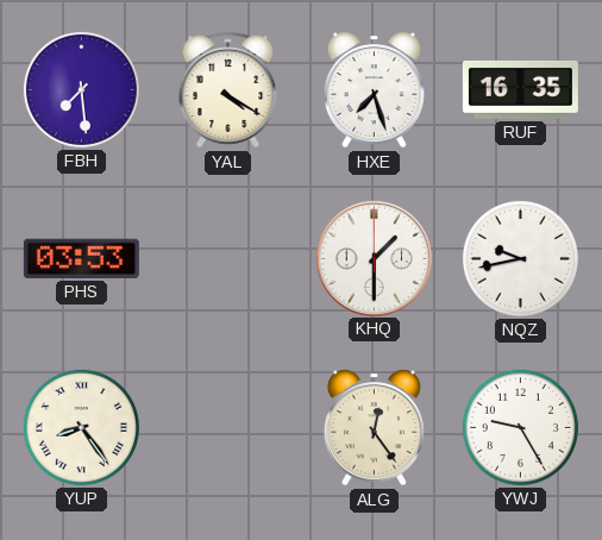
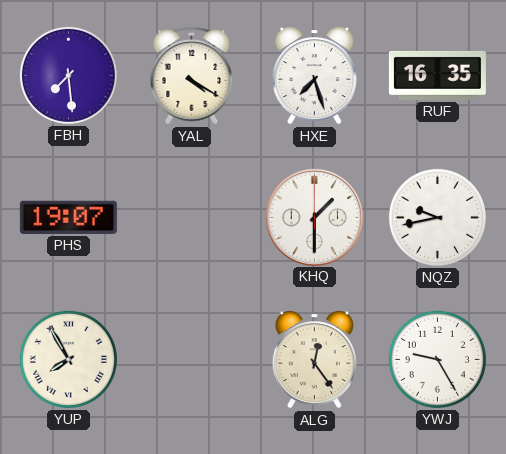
PHS: 03:53 -> 19:07
YUP: 8:24 -> 7:55
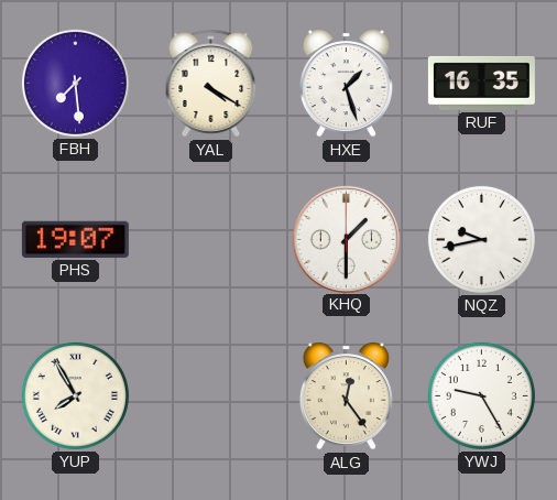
HXE: 7:27 -> 1:27
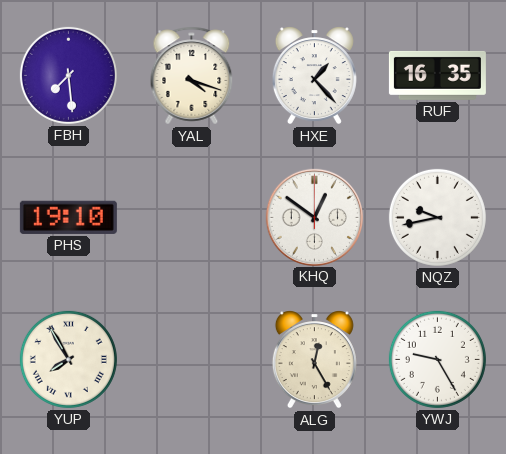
YAL: 4:20 -> 4:18
HXE: 1:27 -> 1:23
PHS: 19:07 -> 19:10
KHQ: 1:30 -> 12:51
ALG: 12:24 -> 12:25
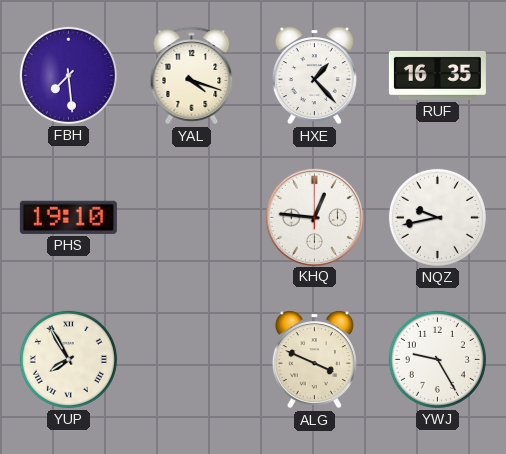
KHQ: 12:51 -> 12:46
ALG: 12:25 -> 3:49
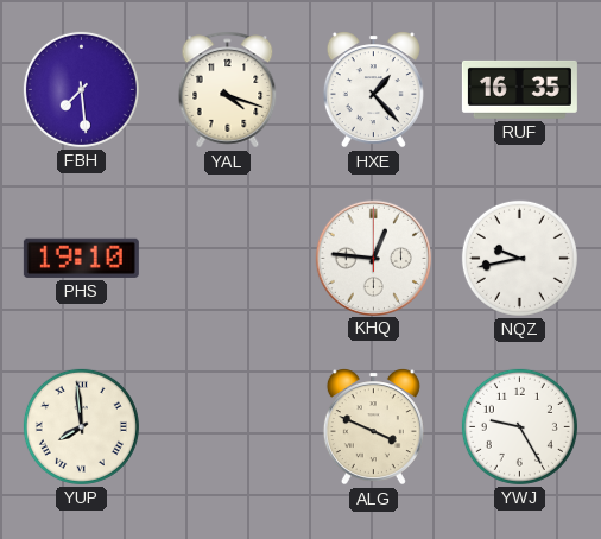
YUP: 7:55 -> 7:59
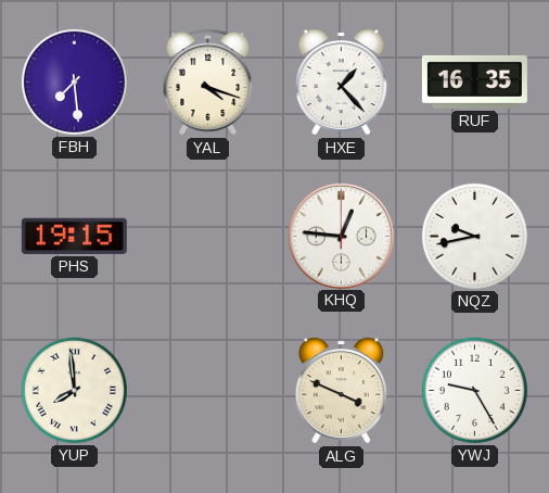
PHS: 19:10 -> 19:15
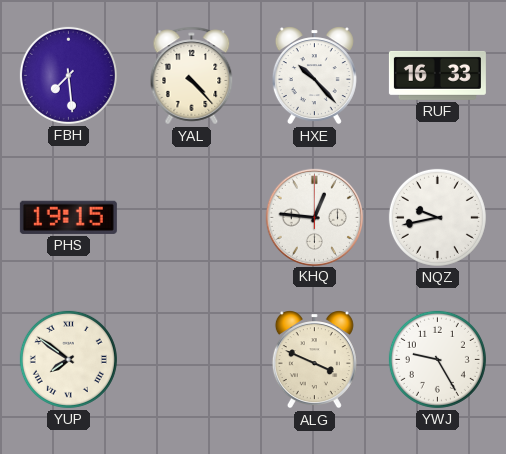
YAL: 4:18 -> 4:23
HXE: 1:23 -> 10:23
RUF: 16:35 -> 16:33
YUP: 7:59 -> 7:51
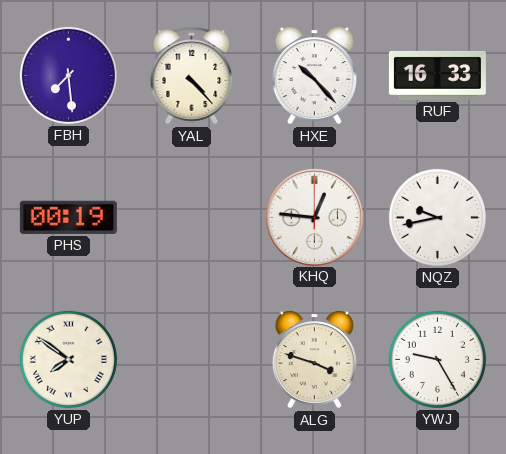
PHS: 19:15 -> 00:19
ALG: 3:49 -> 3:48
